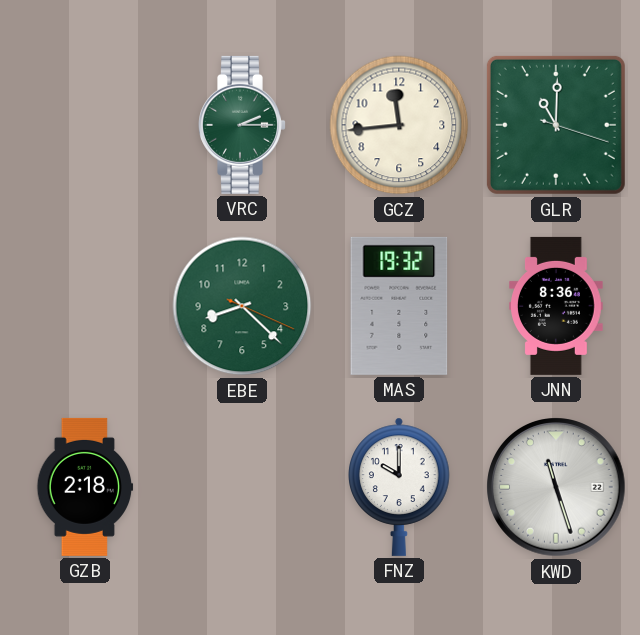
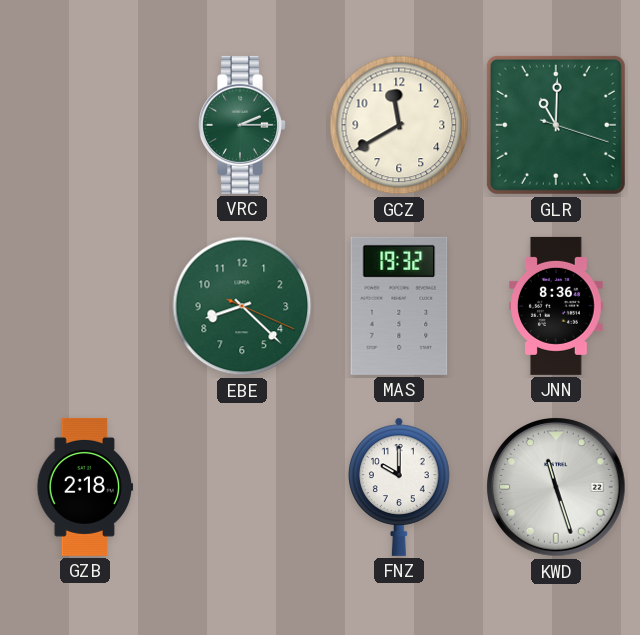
GCZ: 11:44 -> 11:40
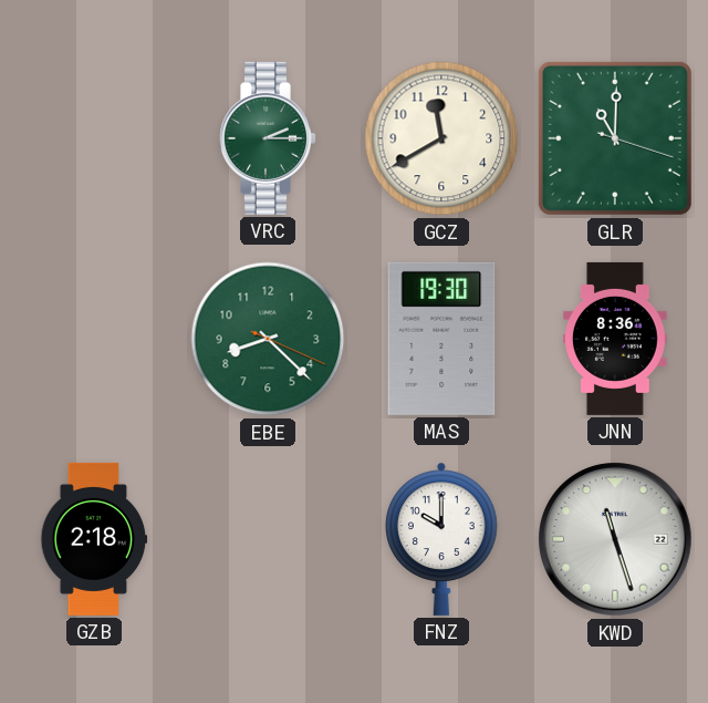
MAS: 19:32 -> 19:30
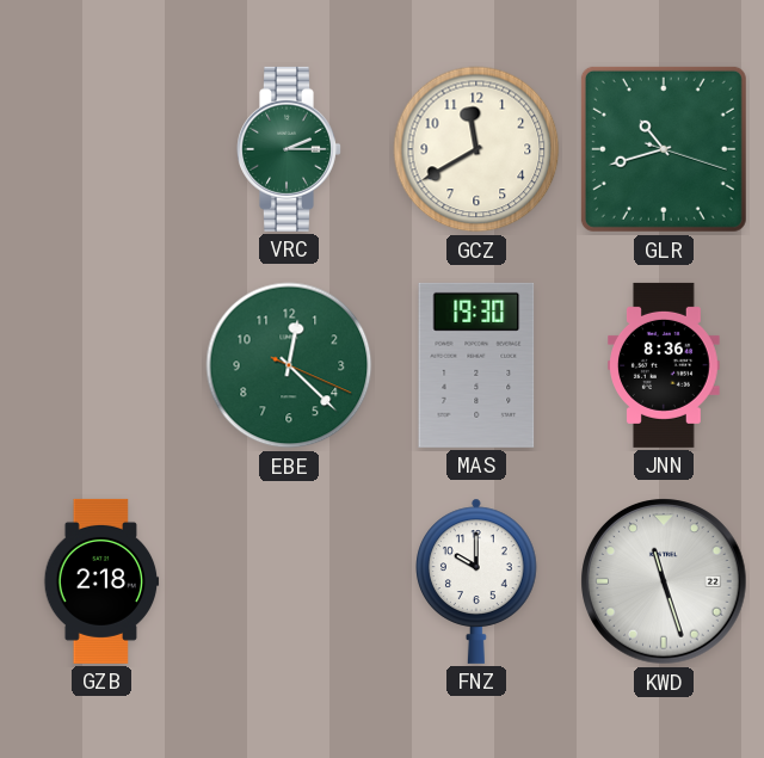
GLR: 11:00 -> 10:42
EBE: 8:22 -> 12:22
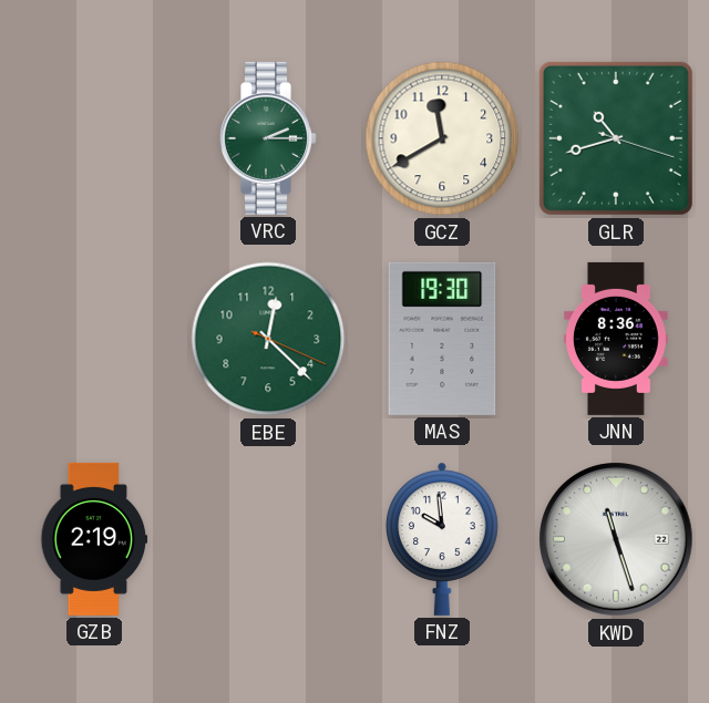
GZB: 2:18 -> 2:19
FNZ: 10:00 -> 9:59
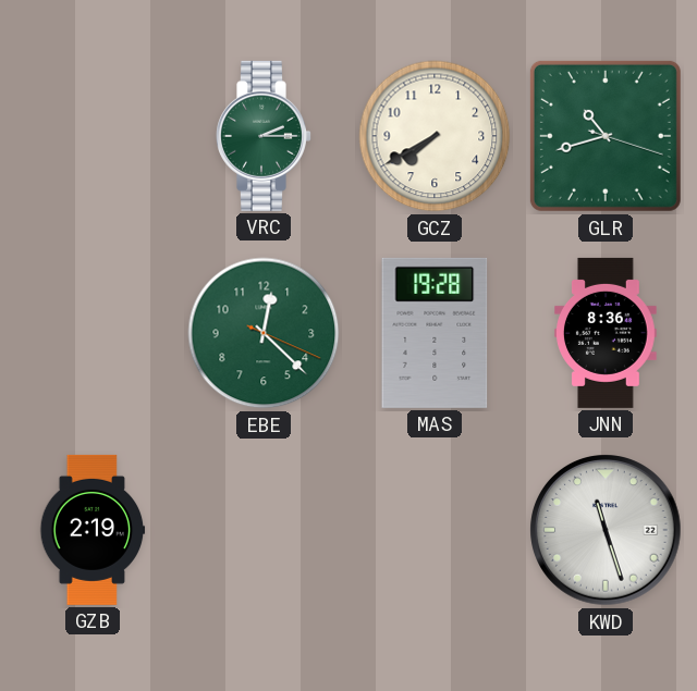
GCZ: 11:40 -> 7:40
MAS: 19:30 -> 19:28
FNZ: 9:59 -> none
